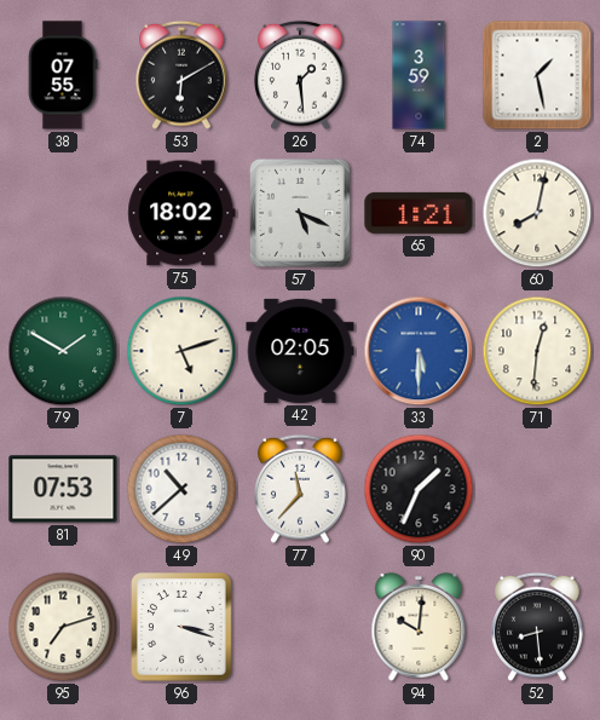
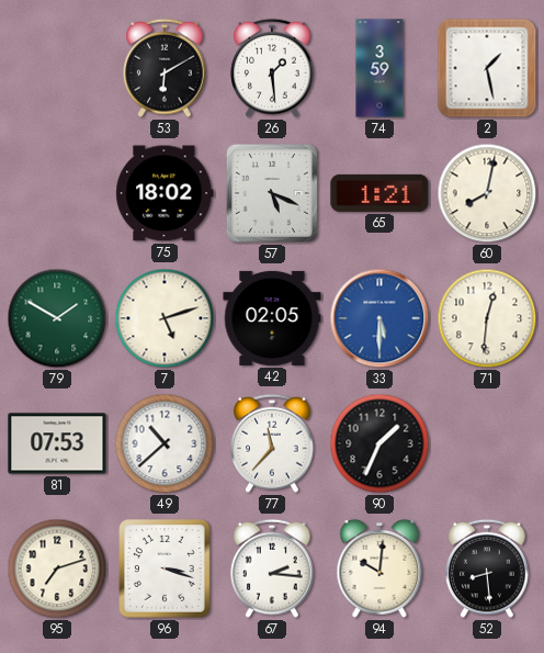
38: 07:55 -> none
67: none -> 2:16
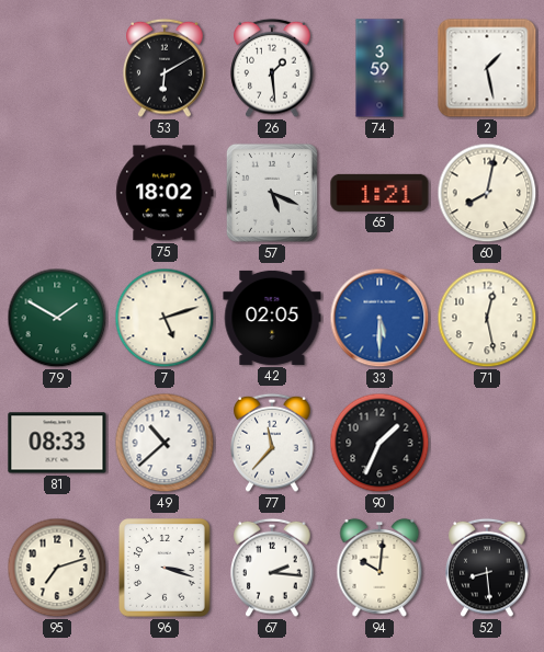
71: 12:31 -> 12:28
81: 07:53 -> 08:33
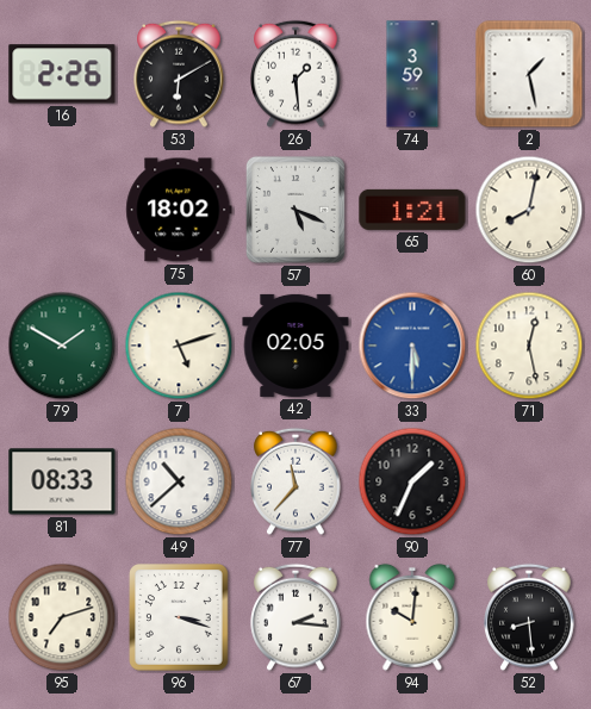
16: none -> 2:26
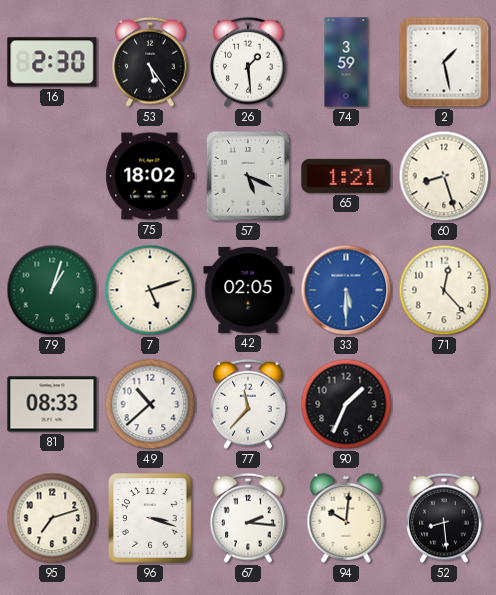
16: 2:26 -> 2:30
53: 6:10 -> 5:24
60: 8:02 -> 8:27
79: 1:50 -> 1:03
71: 12:28 -> 12:23
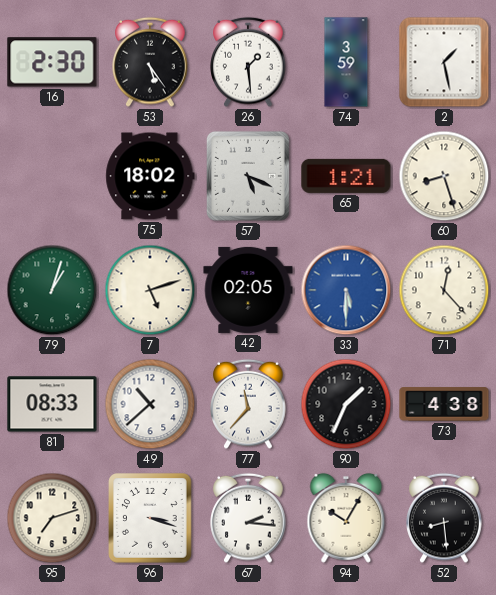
73: none -> 4:38
94: 10:01 -> 10:05
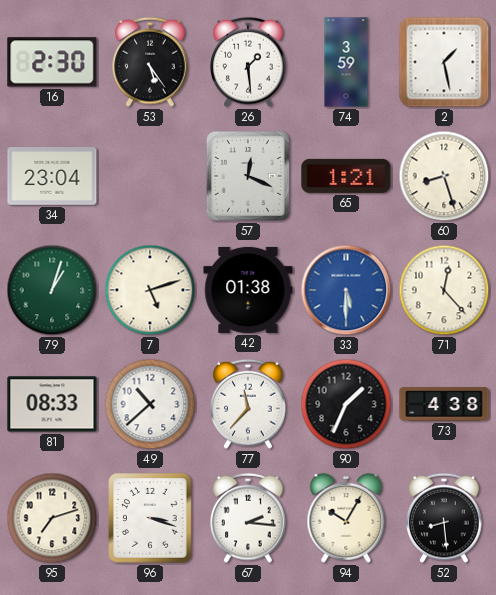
34: none -> 23:04
75: 18:02 -> none
57: 5:19 -> 12:19
42: 02:05 -> 01:38
